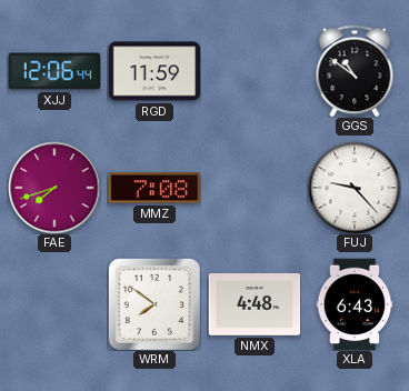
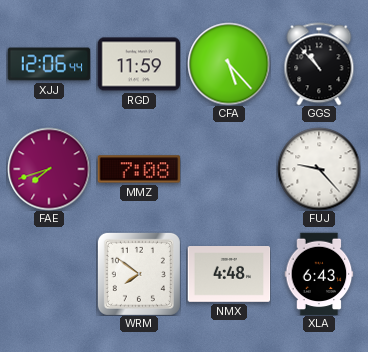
CFA: none -> 5:23
GGS: 10:51 -> 10:53
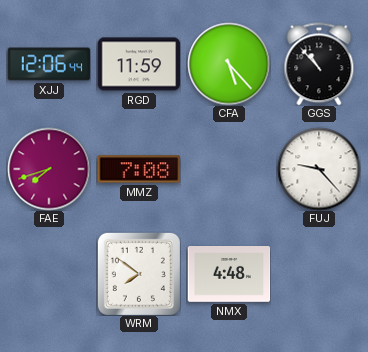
XLA: 6:43 -> none
